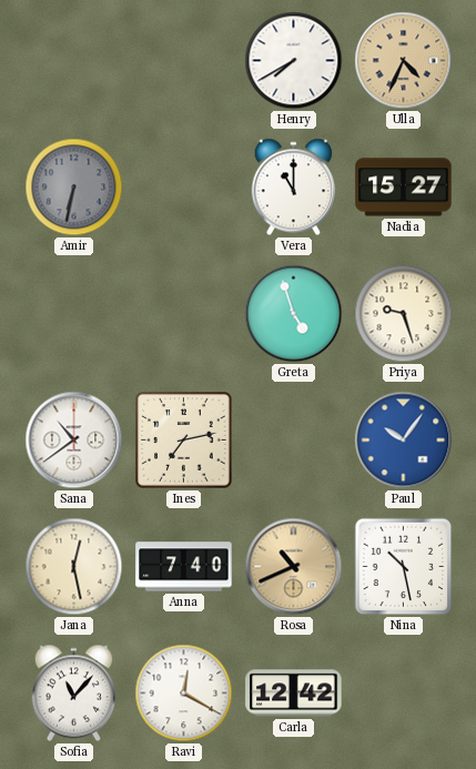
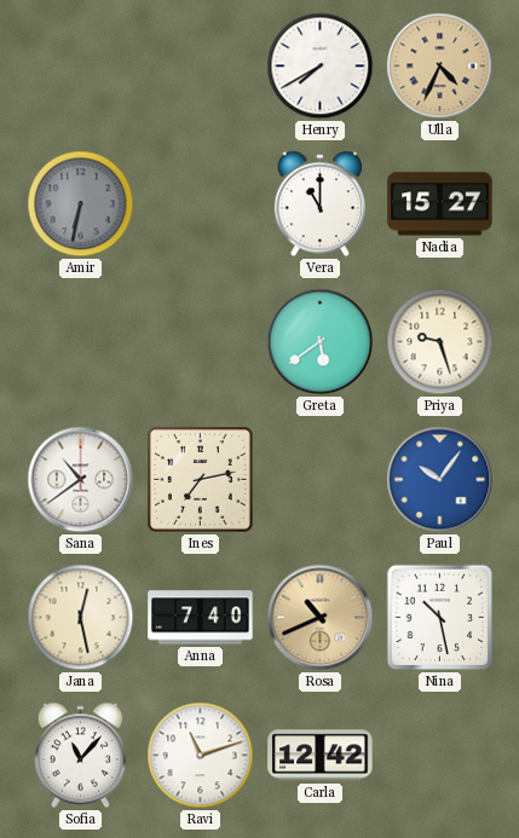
Greta: 4:57 -> 5:39
Ravi: 12:20 -> 11:12
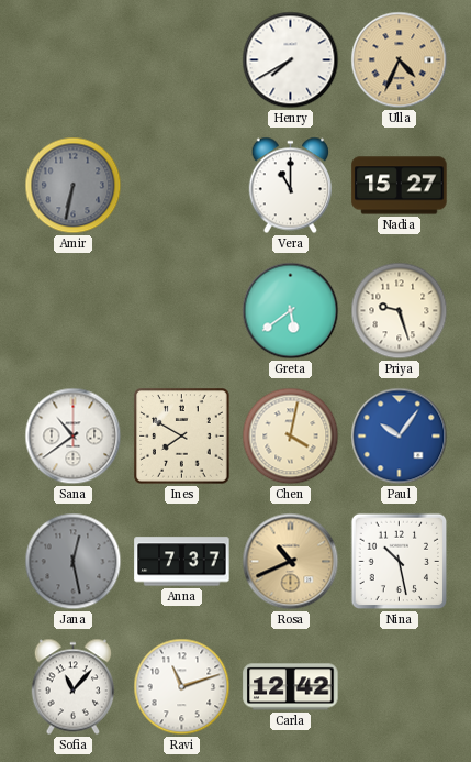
Ines: 7:13 -> 7:50
Chen: none -> 4:02
Jana dial: cream -> grey
Anna: 7:40 -> 7:37
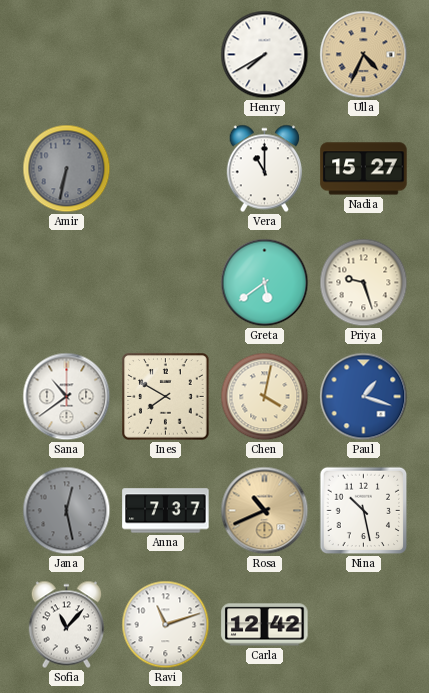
Paul: 10:06 -> 1:18
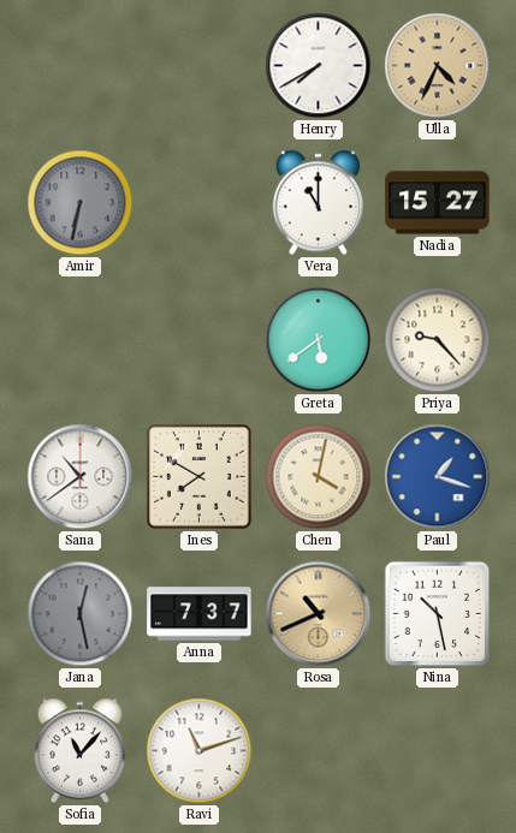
Priya: 9:27 -> 9:23
Carla: 12:42 -> none
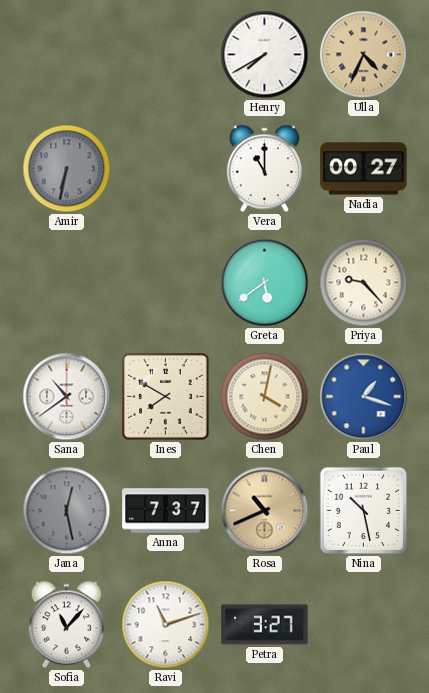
Nadia: 15:27 -> 00:27
Petra: none -> 3:27
